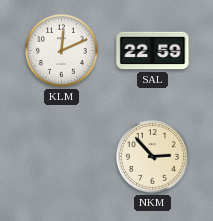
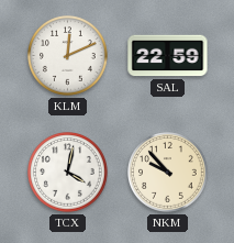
TCX: none -> 4:02
NKM: 2:53 -> 9:53
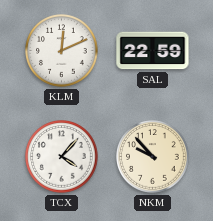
TCX: 4:02 -> 4:07
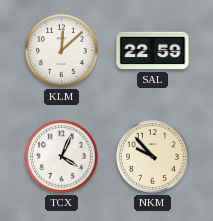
KLM: 12:11 -> 12:08
TCX: 4:07 -> 4:04
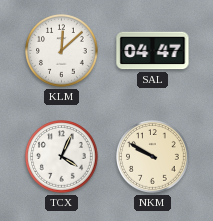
SAL: 22:59 -> 04:47
NKM: 9:53 -> 9:50
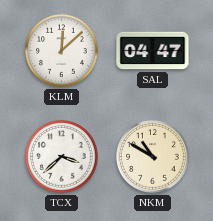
TCX: 4:04 -> 3:38
NKM: 9:50 -> 10:50
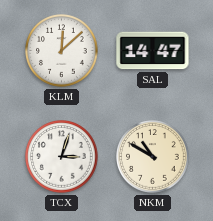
SAL: 04:47 -> 14:47
TCX: 3:38 -> 3:03
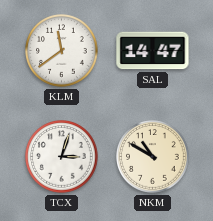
KLM: 12:08 -> 11:39
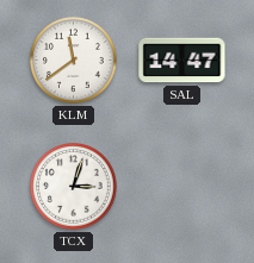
NKM: 10:50 -> none
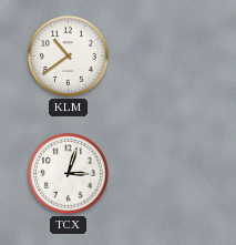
KLM: 11:39 -> 10:39
SAL: 14:47 -> none
